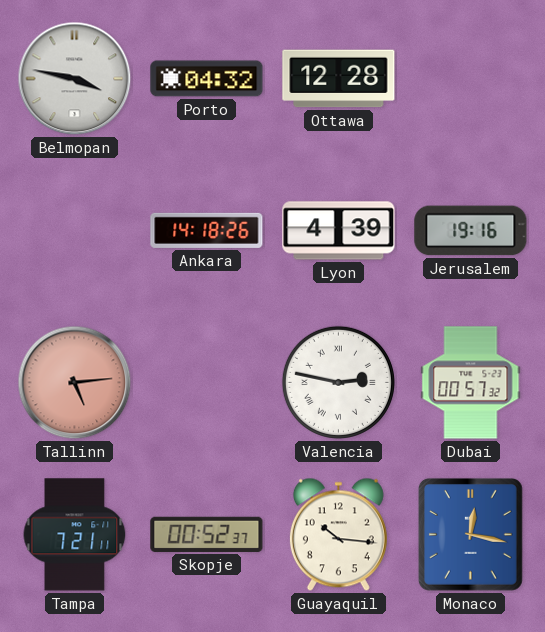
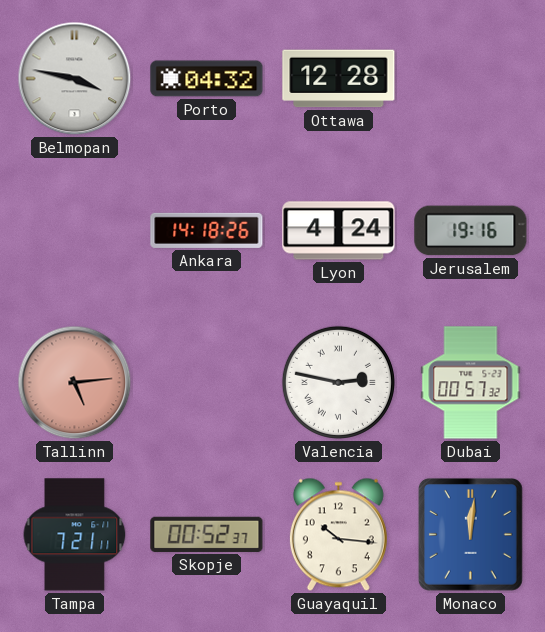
Lyon: 4:39 -> 4:24
Monaco: 12:17 -> 12:01
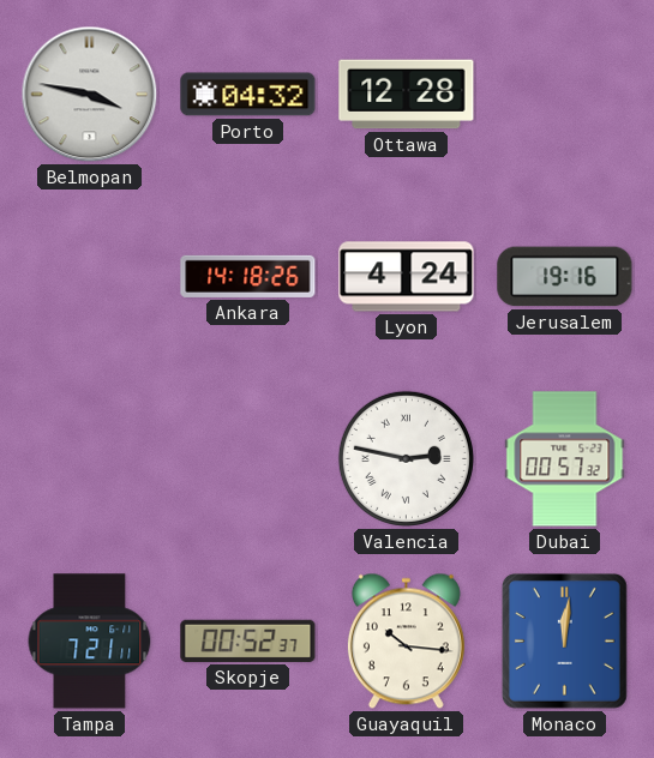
Tallinn: 5:14 -> none
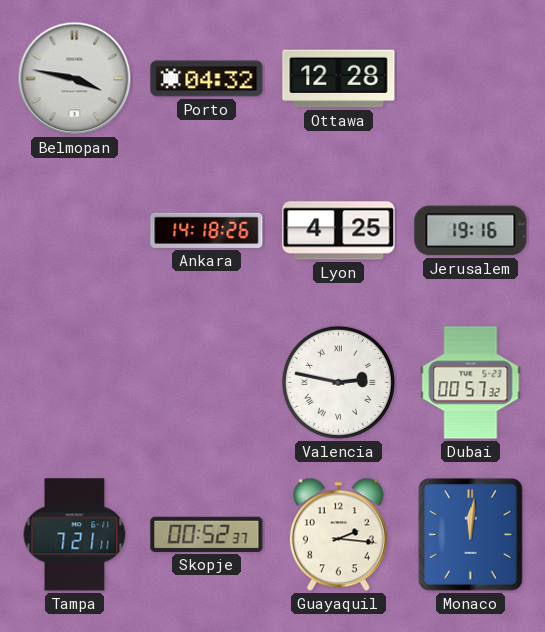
Lyon: 4:24 -> 4:25
Guayaquil: 10:16 -> 2:16
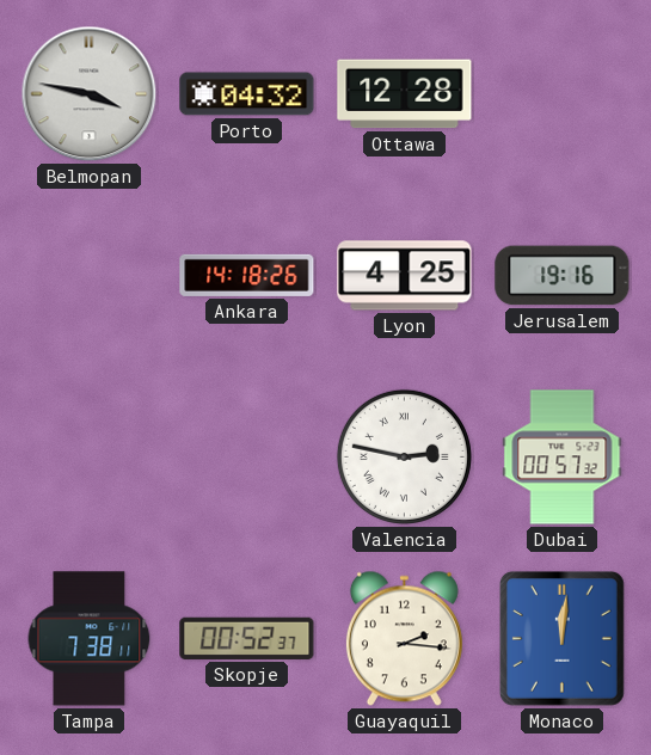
Tampa: 7:21 -> 7:38
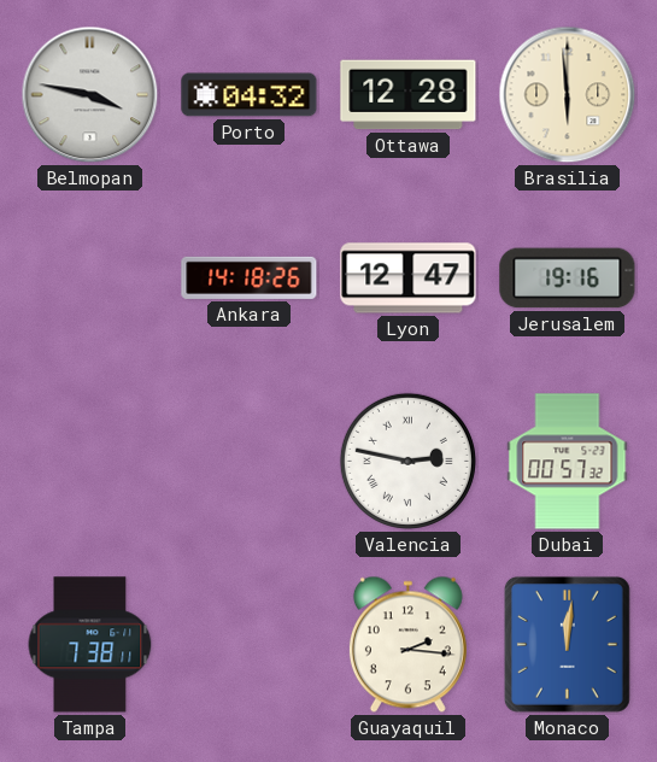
Brasilia: none -> 5:59
Lyon: 4:25 -> 12:47
Skopje: 00:52 -> none
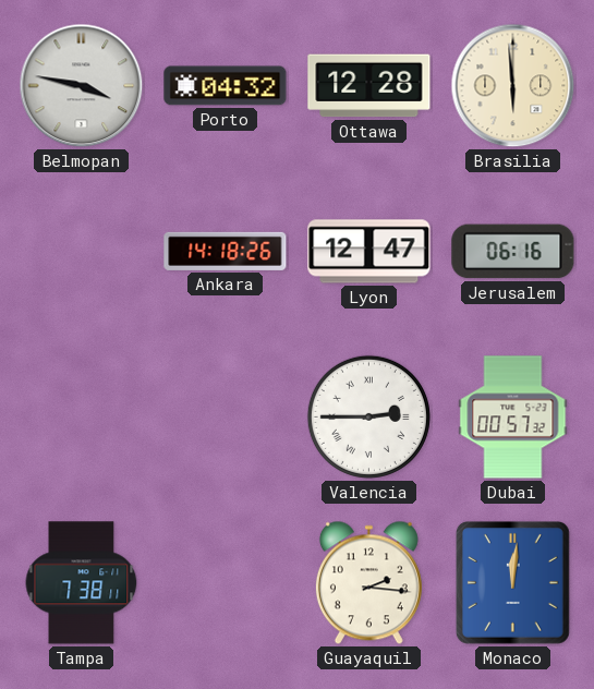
Jerusalem: 19:16 -> 06:16
Valencia: 2:47 -> 2:45
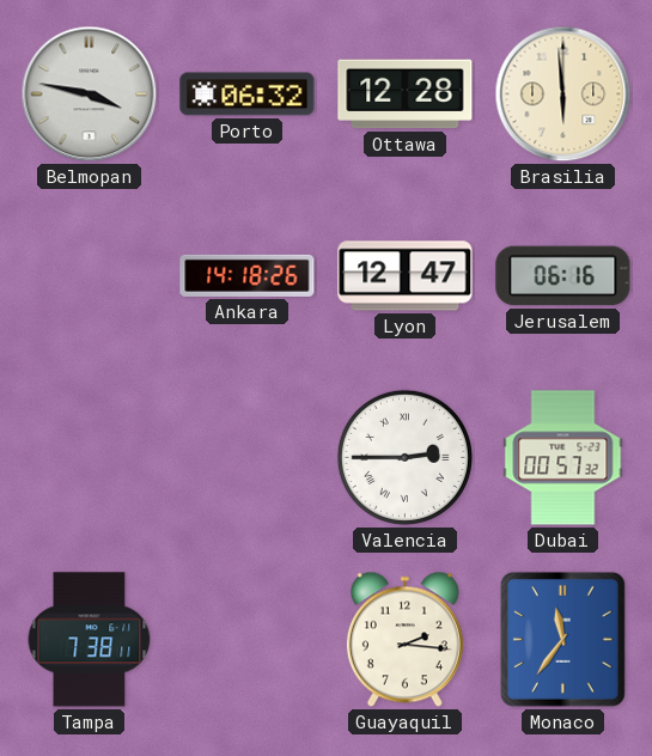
Porto: 04:32 -> 06:32
Monaco: 12:01 -> 11:36
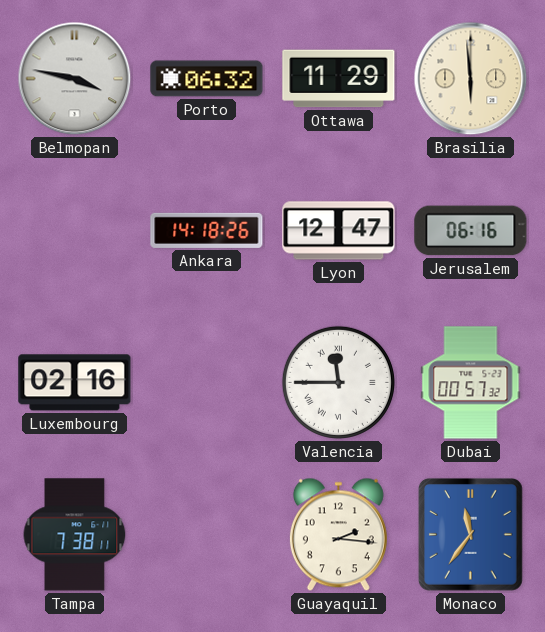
Ottawa: 12:28 -> 11:29
Luxembourg: none -> 02:16
Valencia: 2:45 -> 11:45
